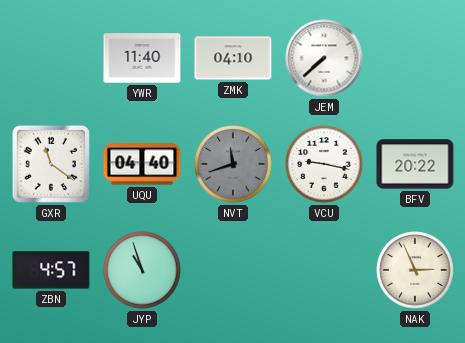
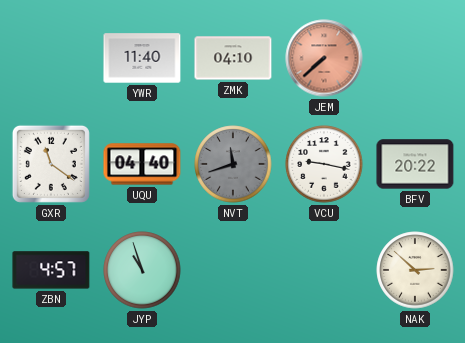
JEM dial: white -> salmon
NAK: 2:56 -> 2:52
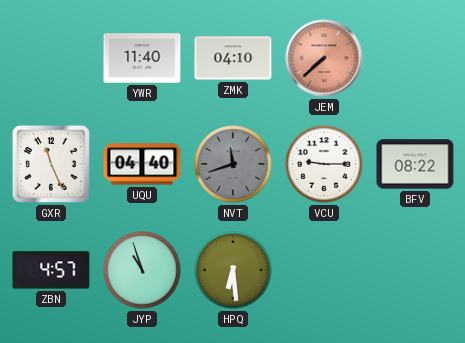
GXR: 11:21 -> 11:26
VCU: 9:17 -> 9:15
BFV: 20:22 -> 08:22
HPQ: none -> 6:29
NAK: 2:52 -> none
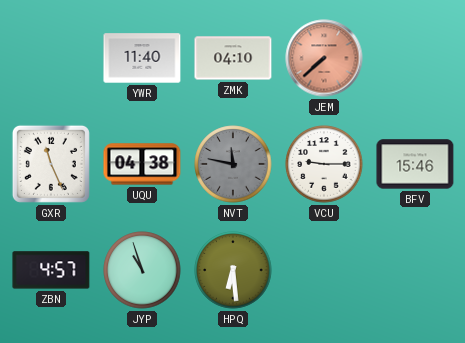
UQU: 04:40 -> 04:38
NVT: 11:42 -> 11:47
BFV: 08:22 -> 15:46
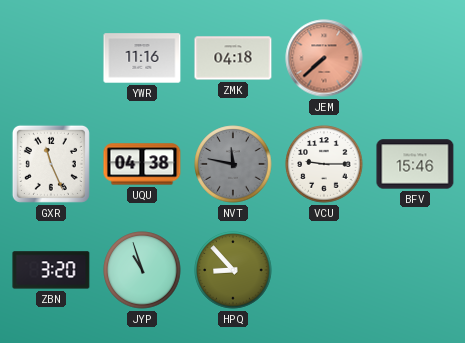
YWR: 11:40 -> 11:16
ZMK: 04:10 -> 04:18
ZBN: 4:57 -> 3:20
HPQ: 6:29 -> 8:53
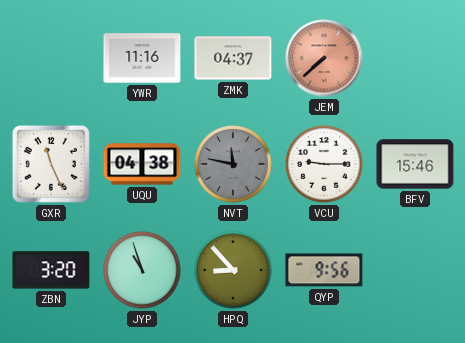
ZMK: 04:18 -> 04:37
QYP: none -> 9:56
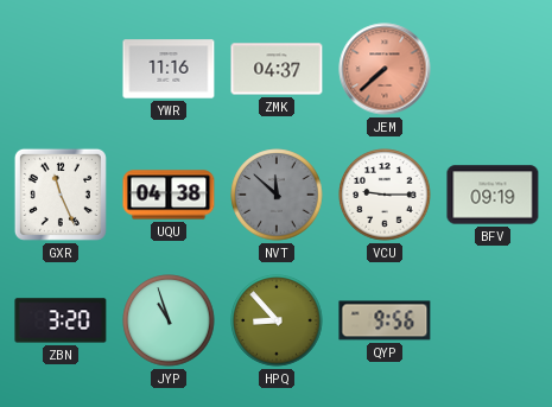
NVT: 11:47 -> 11:52
BFV: 15:46 -> 09:19
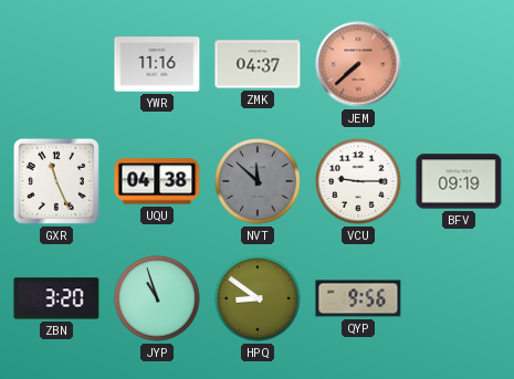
HPQ: 8:53 -> 8:51
